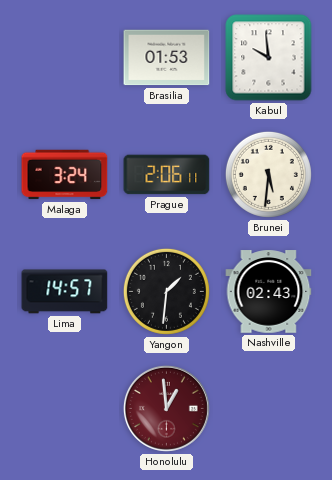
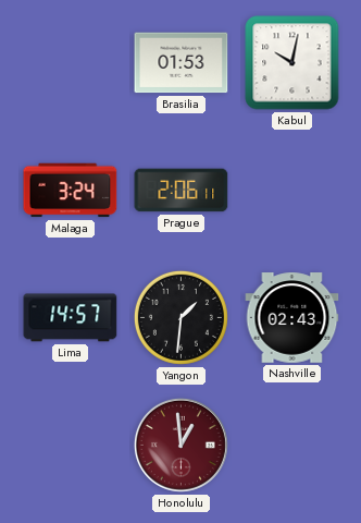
Kabul: 9:59 -> 10:02
Brunei: 5:31 -> none
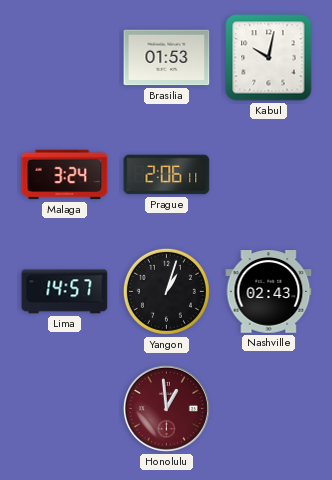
Yangon: 1:31 -> 1:03
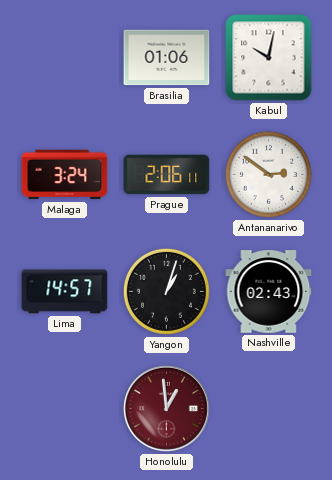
Brasilia: 01:53 -> 01:06
Antananarivo: none -> 2:51
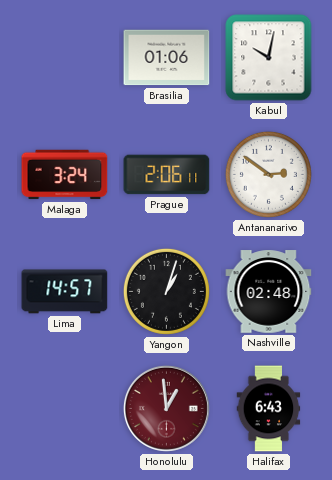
Nashville: 02:43 -> 02:48
Halifax: none -> 6:43
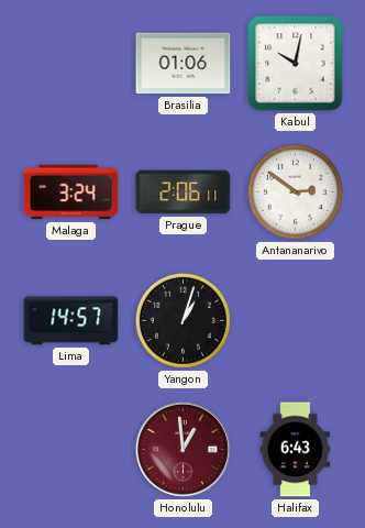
Nashville: 02:48 -> none
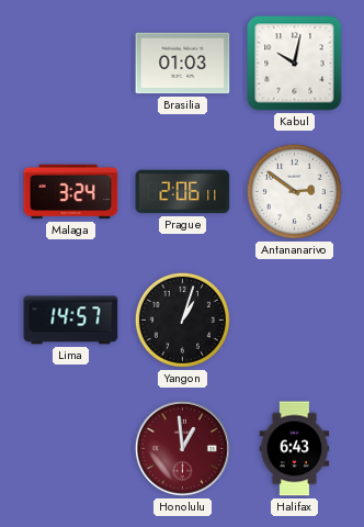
Brasilia: 01:06 -> 01:03
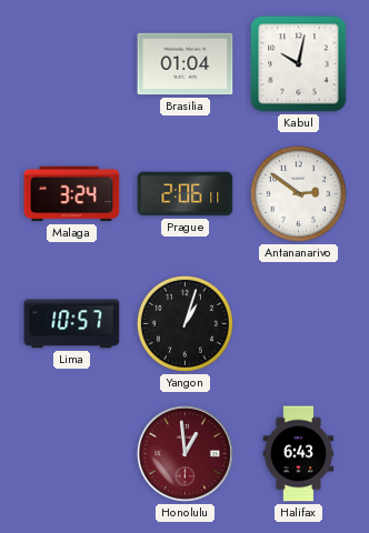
Brasilia: 01:03 -> 01:04
Lima: 14:57 -> 10:57
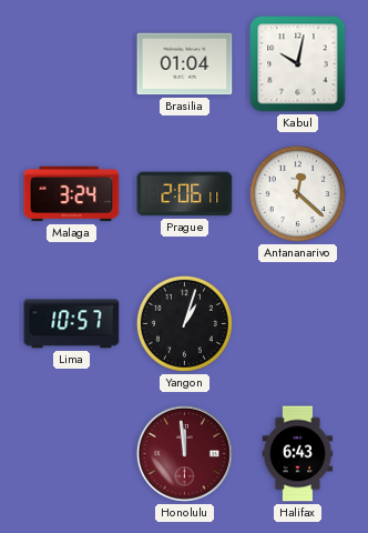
Antananarivo: 2:51 -> 12:22
Honolulu: 12:59 -> 11:59
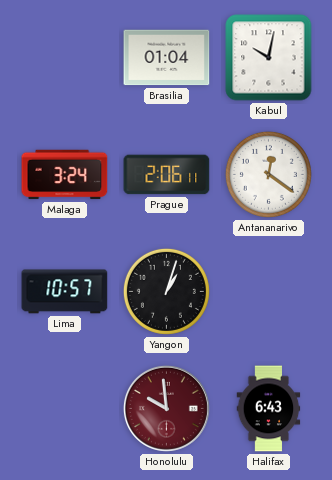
Antananarivo: 12:22 -> 12:21
Honolulu: 11:59 -> 9:59
